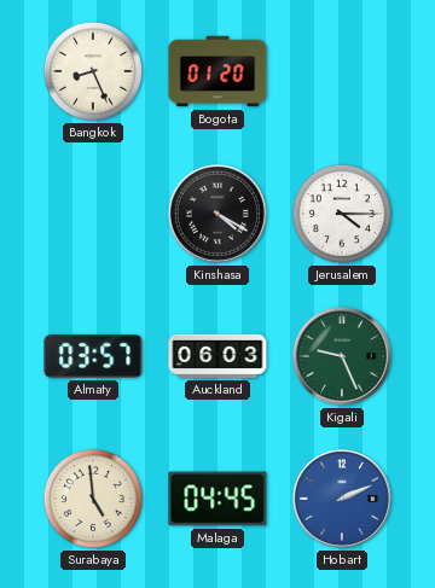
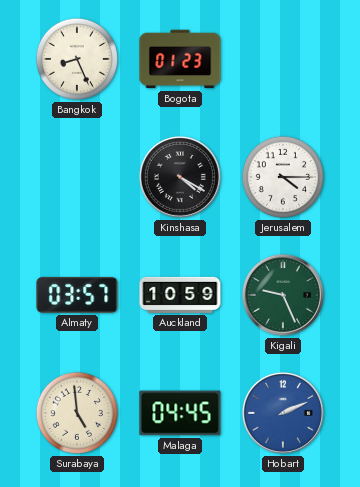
Bogota: 01:20 -> 01:23
Auckland: 06:03 -> 10:59
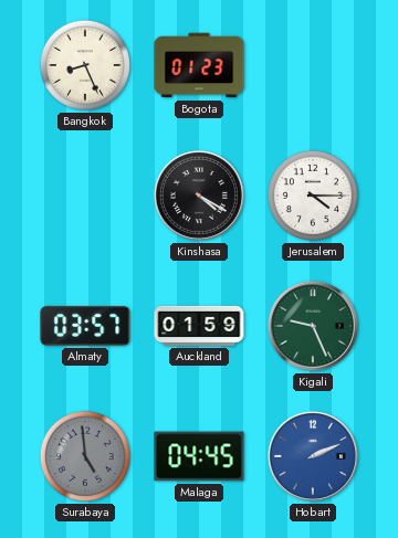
Auckland: 10:59 -> 01:59
Surabaya dial: cream -> grey
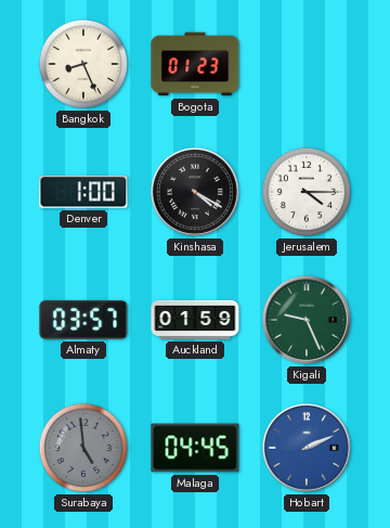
Denver: none -> 1:00
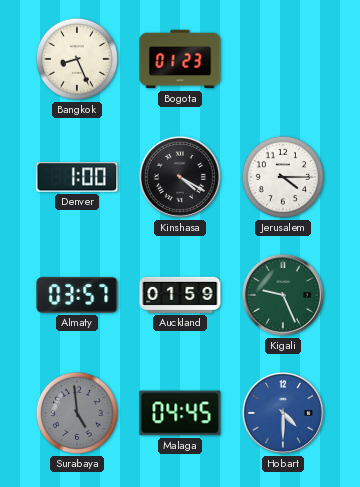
Hobart: 2:11 -> 4:30
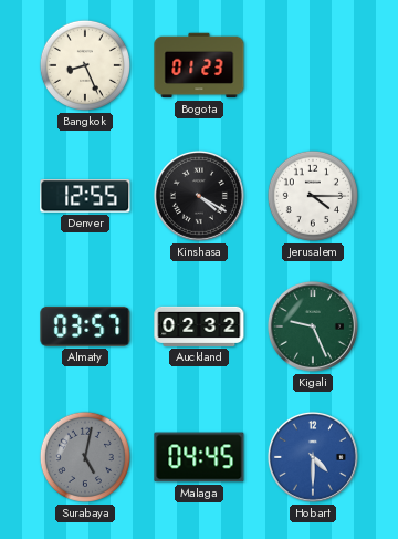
Denver: 1:00 -> 12:55
Auckland: 01:59 -> 02:32
Surabaya: 4:59 -> 5:02
